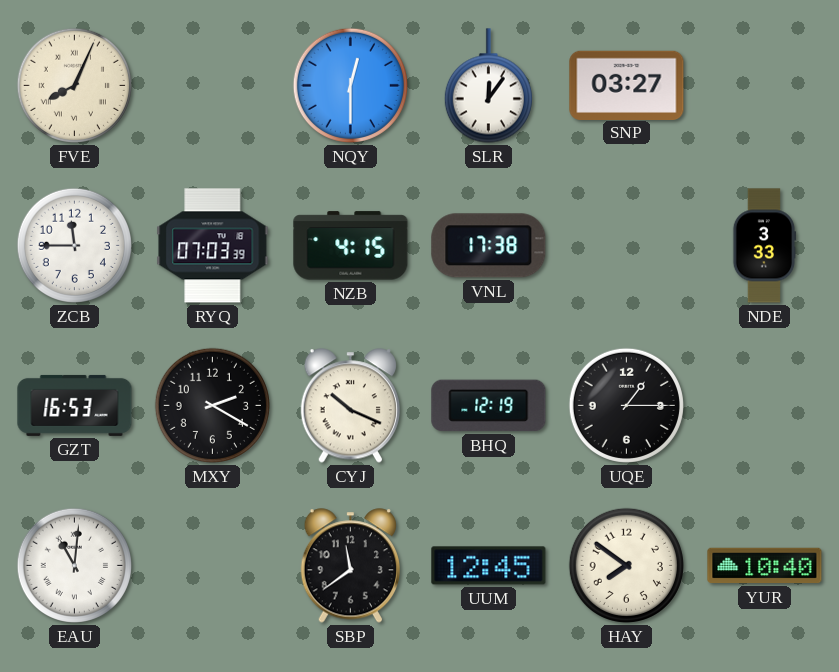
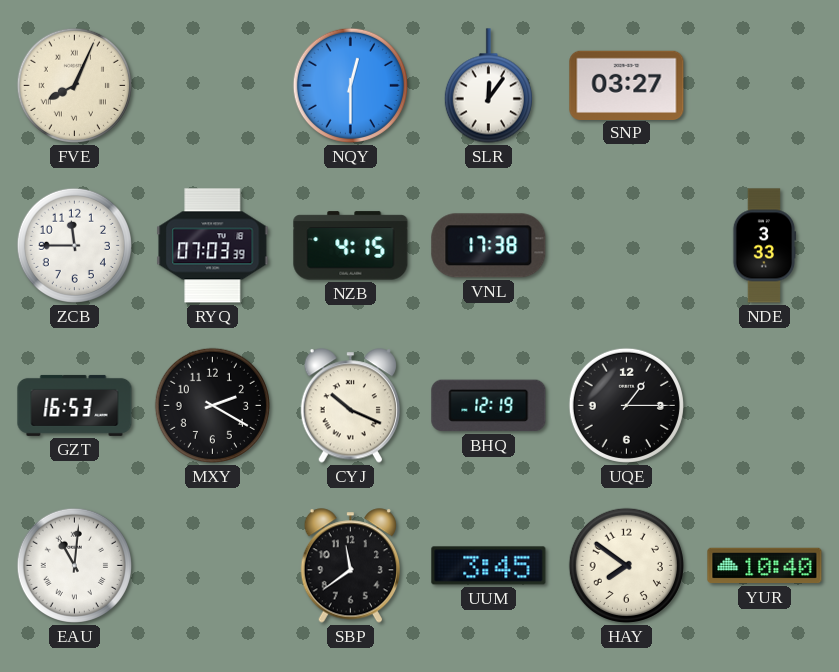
UUM: 12:45 -> 3:45
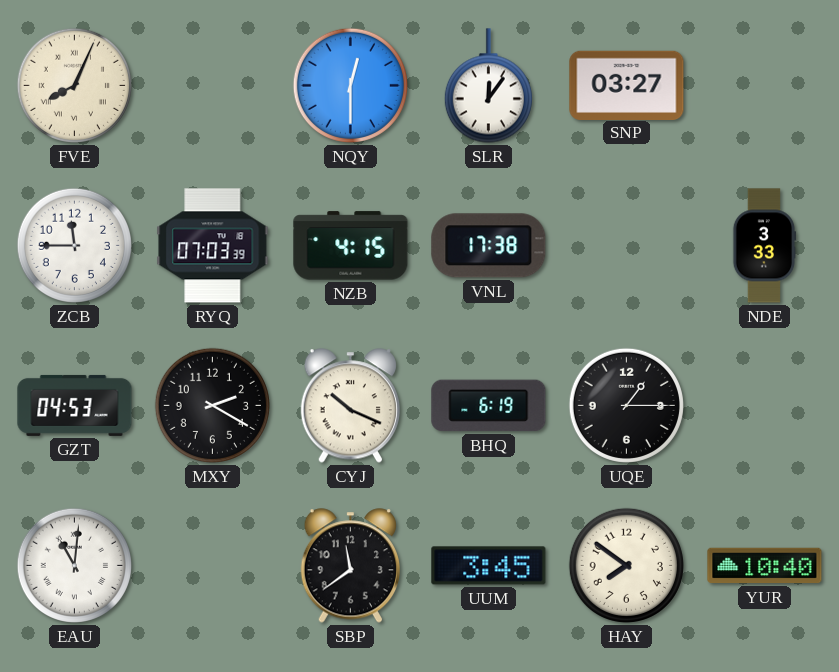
GZT: 16:53 -> 04:53
BHQ: 12:19 -> 6:19
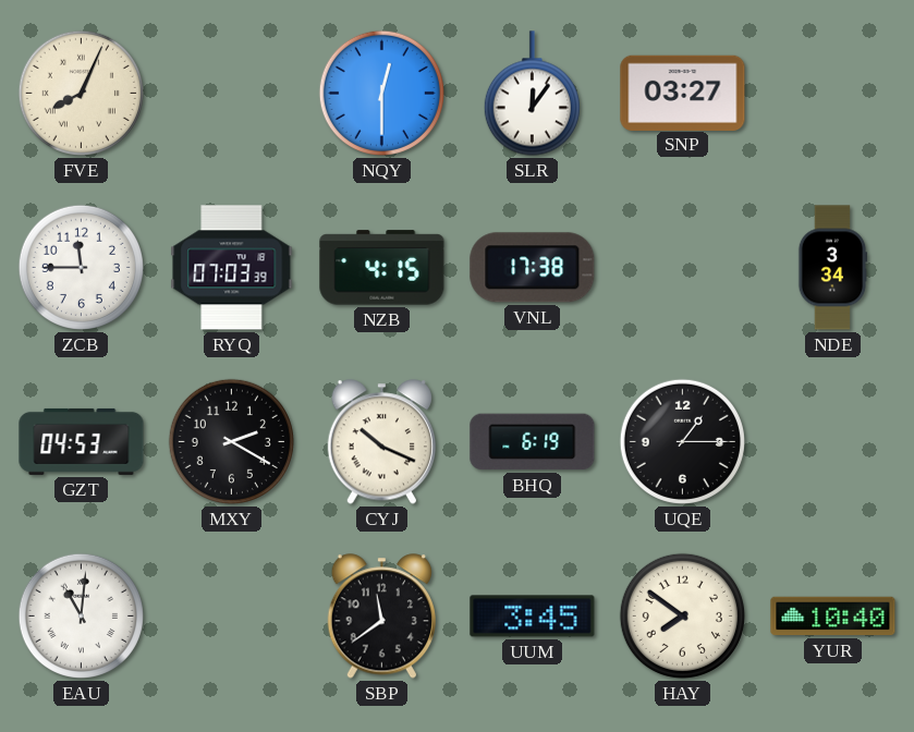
NDE: 3:33 -> 3:34
